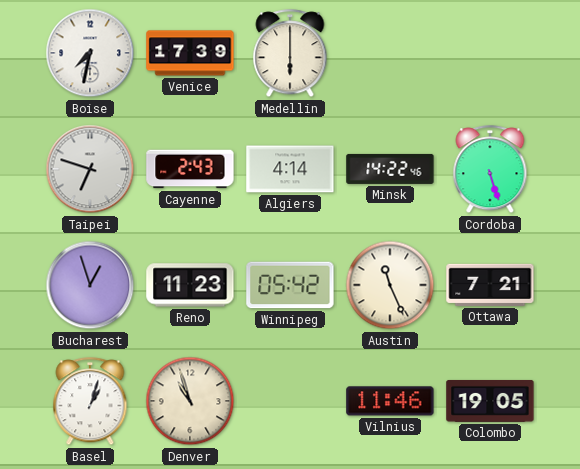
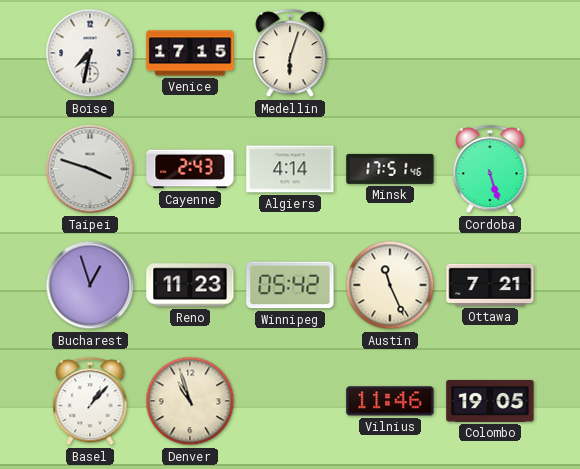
Venice: 17:39 -> 17:15
Medellin: 6:00 -> 6:03
Taipei: 6:48 -> 3:48
Minsk: 14:22 -> 17:51
Basel: 1:03 -> 1:07
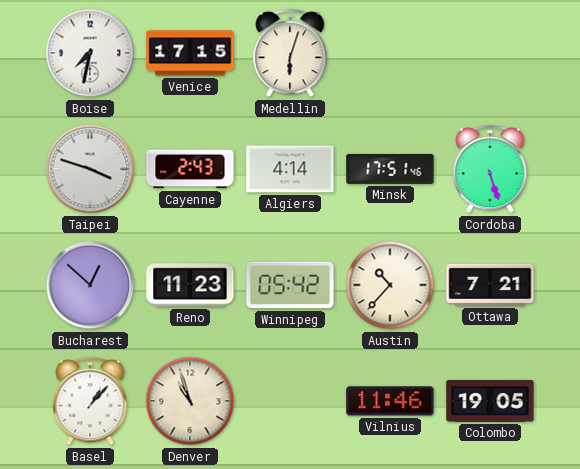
Bucharest: 12:57 -> 12:52
Austin: 11:26 -> 10:37
